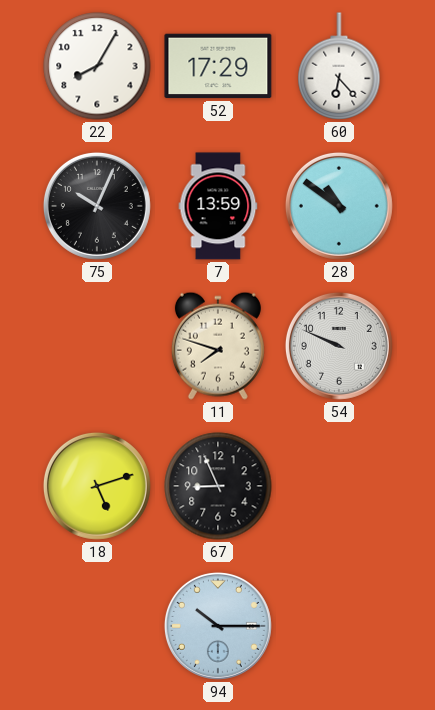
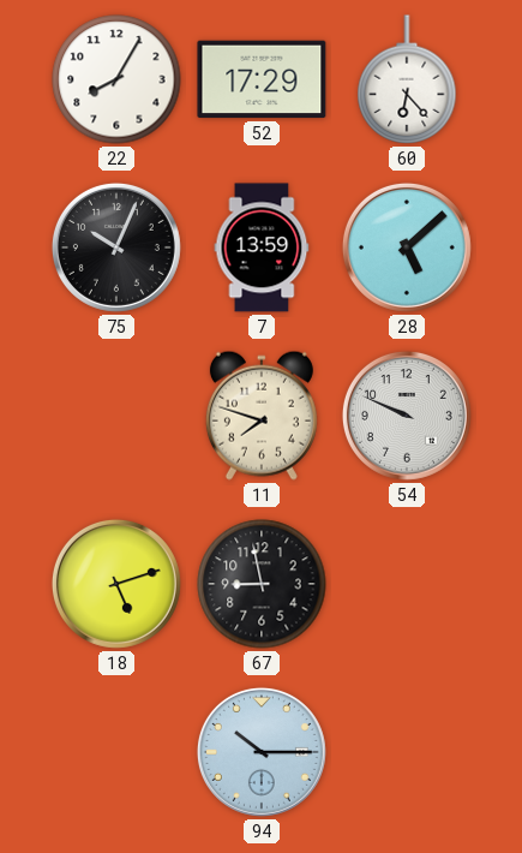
28: 10:51 -> 5:08
67: 8:56 -> 8:58
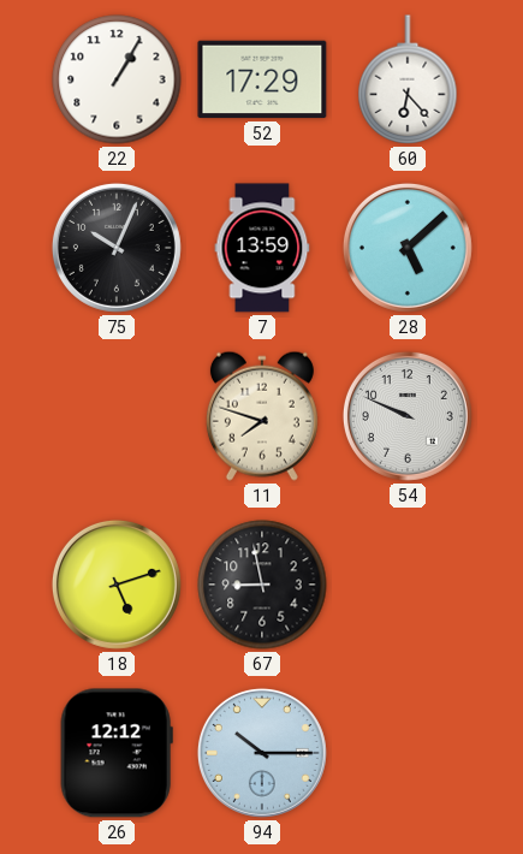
22: 8:05 -> 1:05
26: none -> 12:12
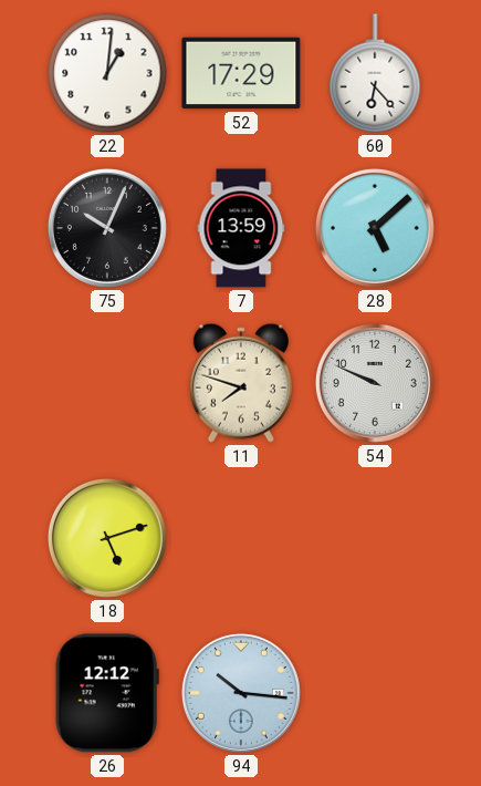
22: 1:05 -> 1:01
67: 8:58 -> none
94: 10:15 -> 10:16
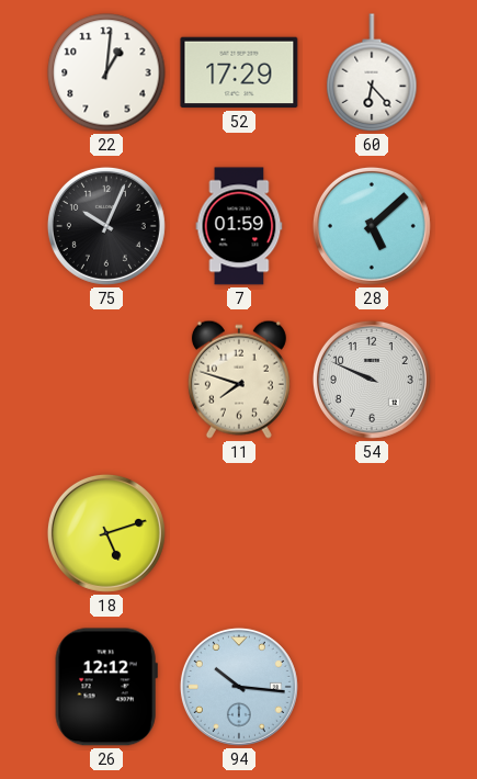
7: 13:59 -> 01:59
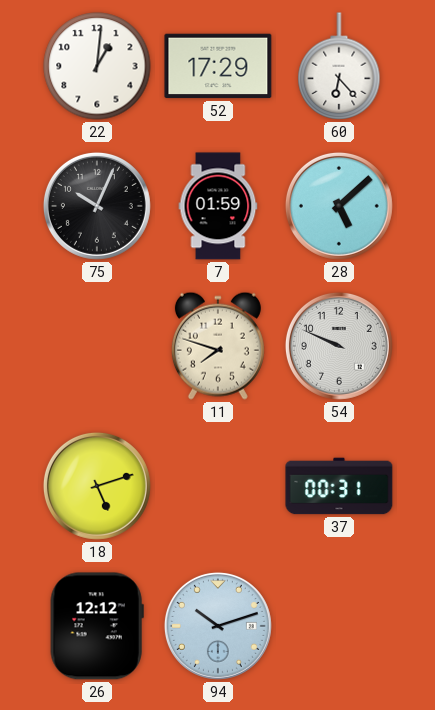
37: none -> 00:31
94: 10:16 -> 10:12
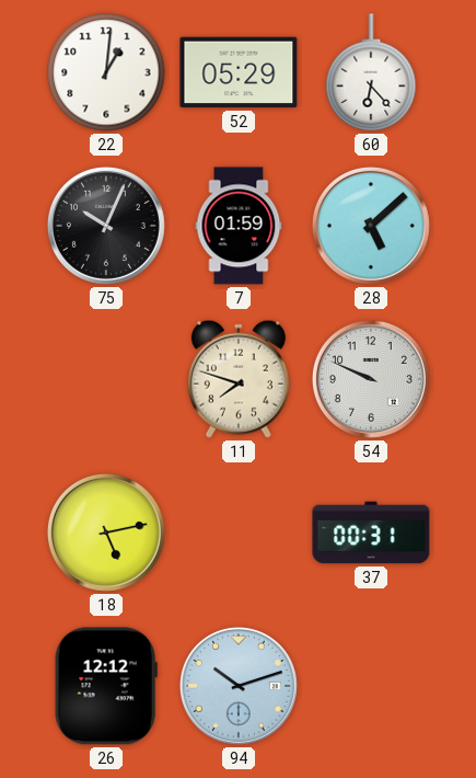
52: 17:29 -> 05:29
18: 5:12 -> 5:13
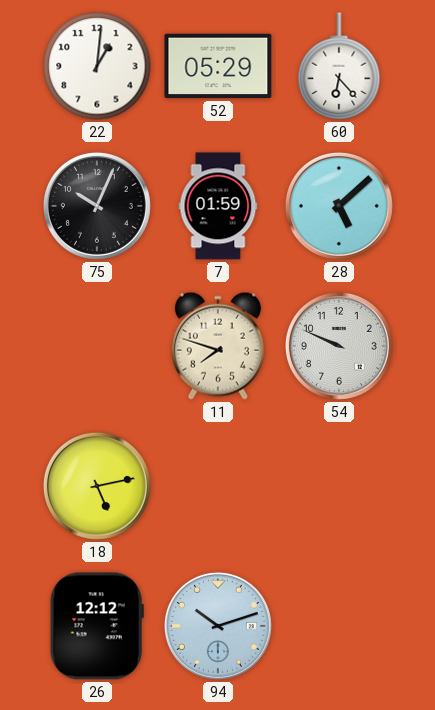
37: 00:31 -> none
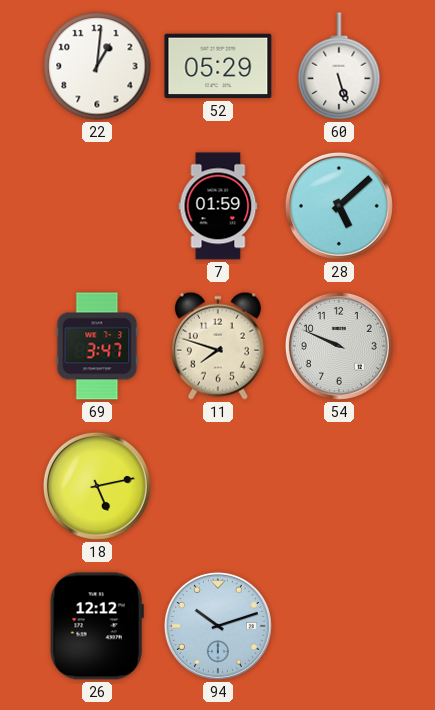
60: 6:23 -> 5:27
75: 10:04 -> none
69: none -> 3:47
